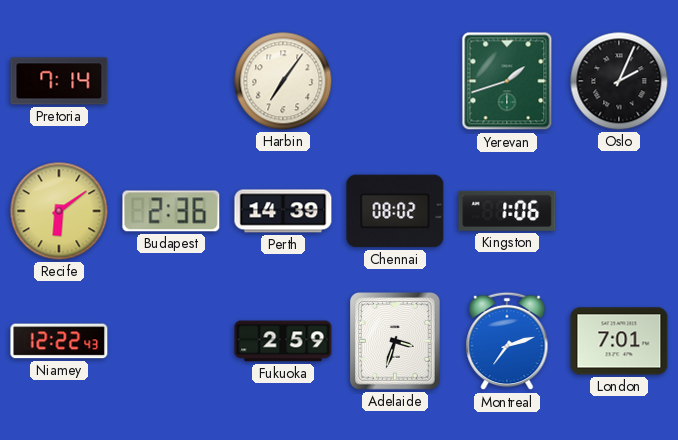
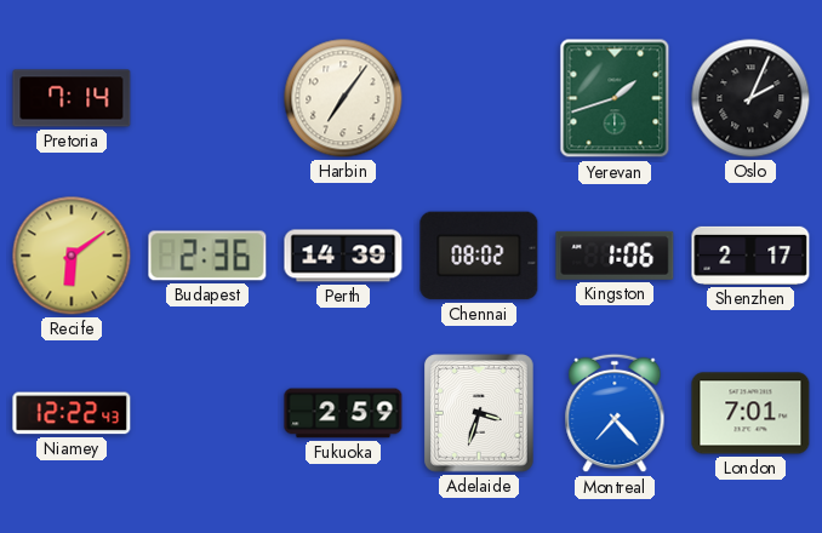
Shenzhen: none -> 2:17
Montreal: 7:12 -> 7:23
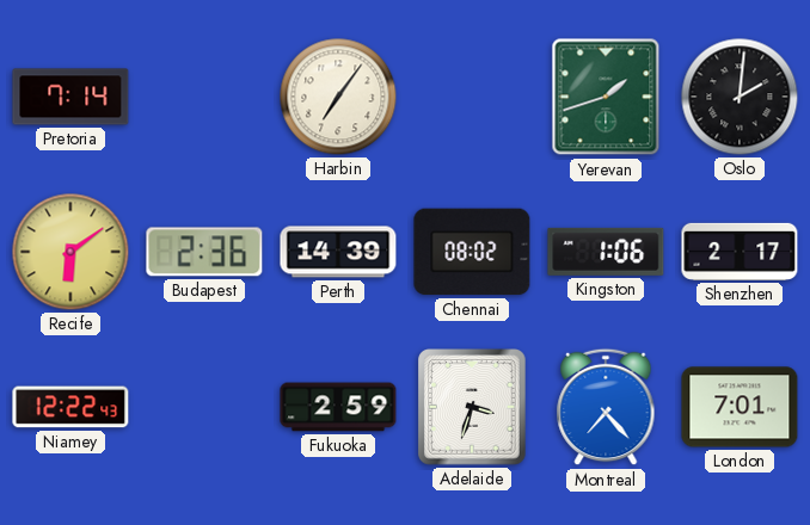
Oslo: 2:04 -> 2:01
